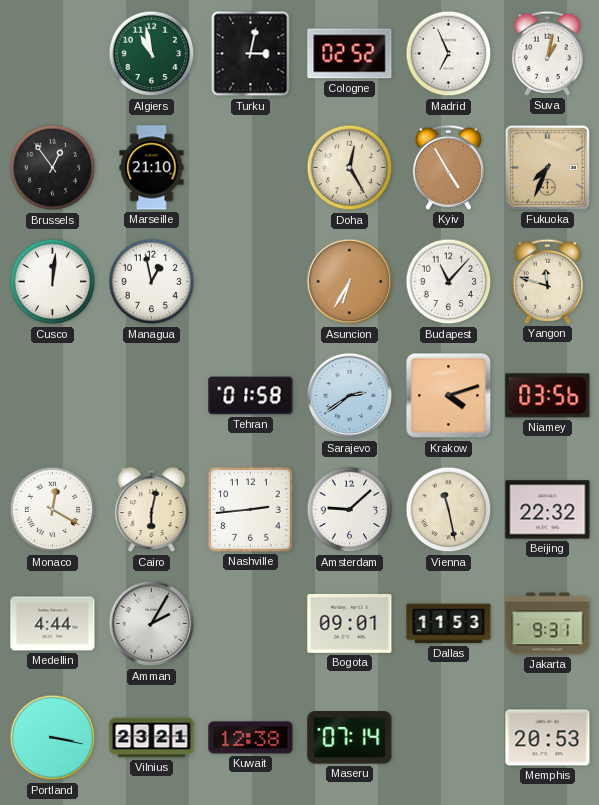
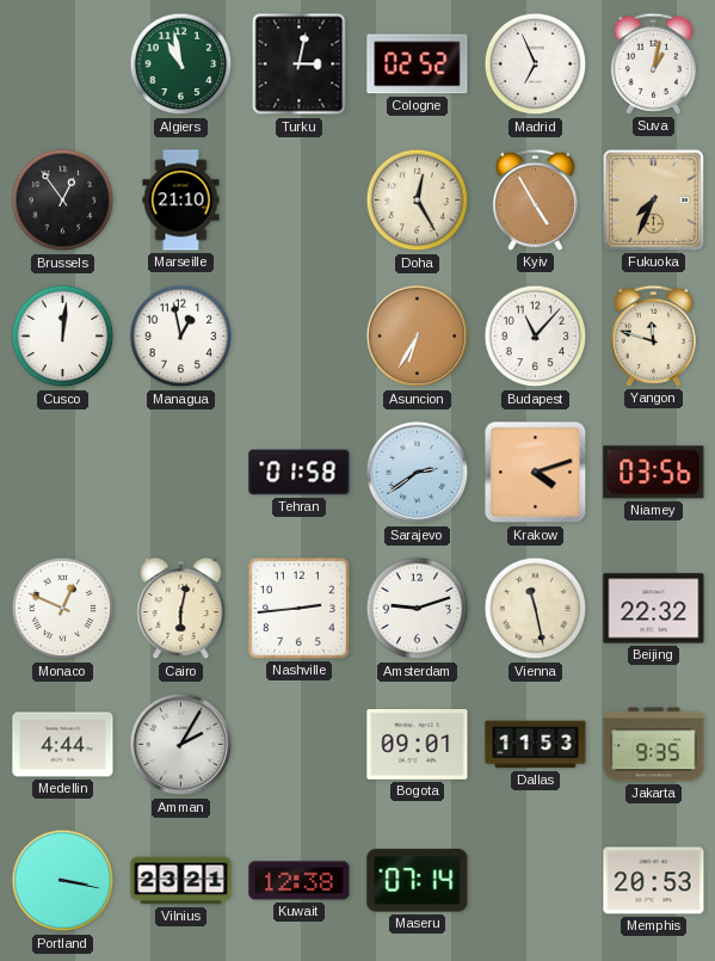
Monaco: 12:20 -> 12:49
Amsterdam: 9:08 -> 9:12
Jakarta: 9:31 -> 9:35
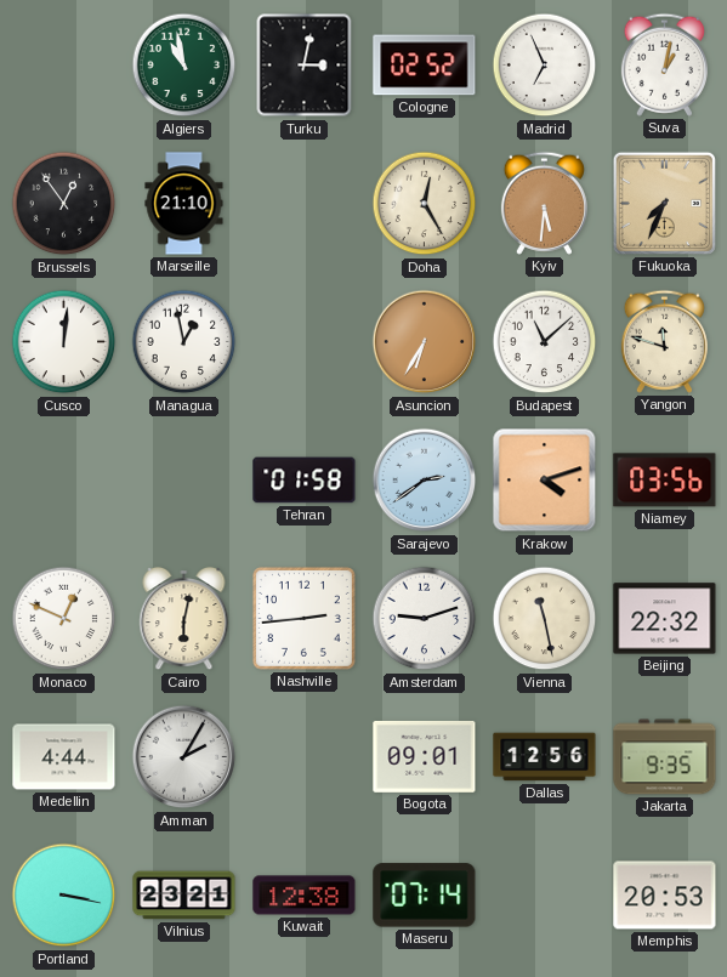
Kyiv: 4:55 -> 5:31
Budapest: 11:07 -> 11:08
Dallas: 11:53 -> 12:56
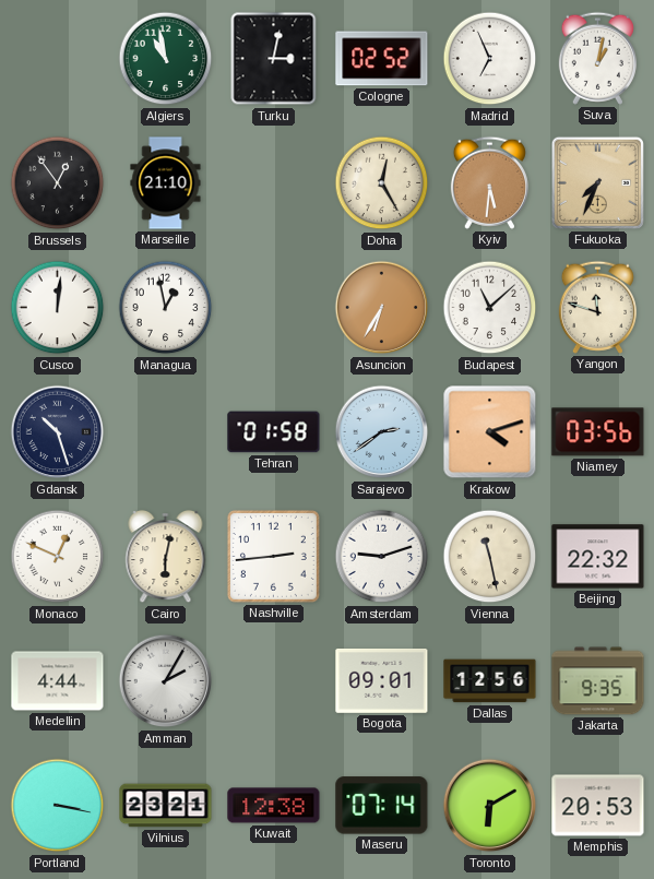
Gdansk: none -> 10:27
Toronto: none -> 6:10
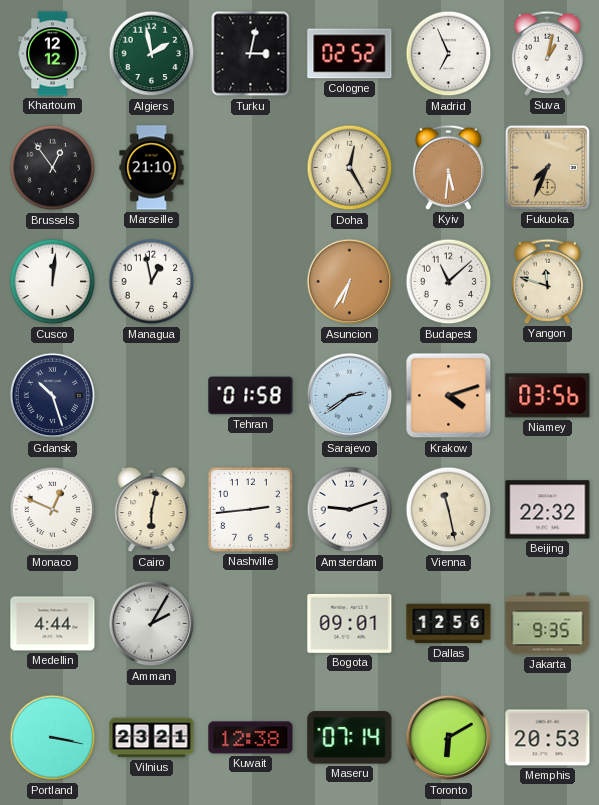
Khartoum: none -> 12:12
Algiers: 10:58 -> 1:58
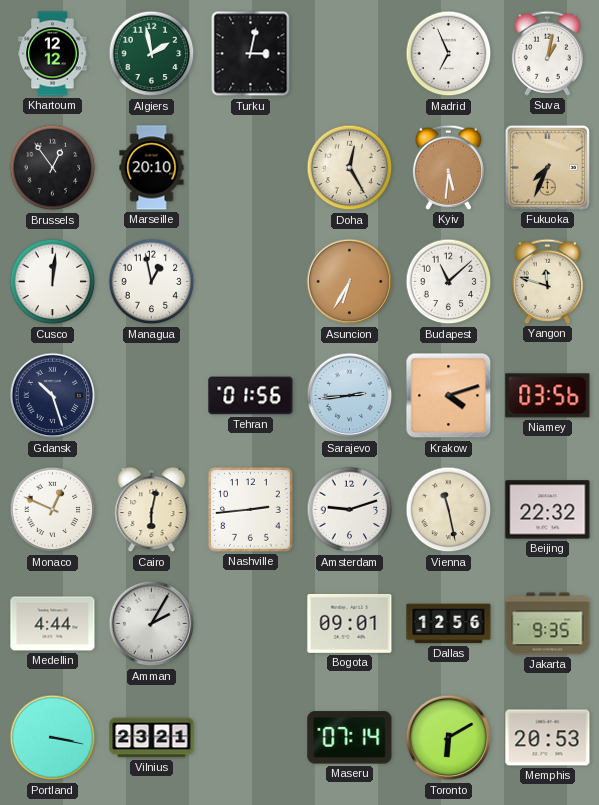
Cologne: 02:52 -> none
Marseille: 21:10 -> 20:10
Tehran: 01:58 -> 01:56
Sarajevo: 2:39 -> 2:44
Kuwait: 12:38 -> none
